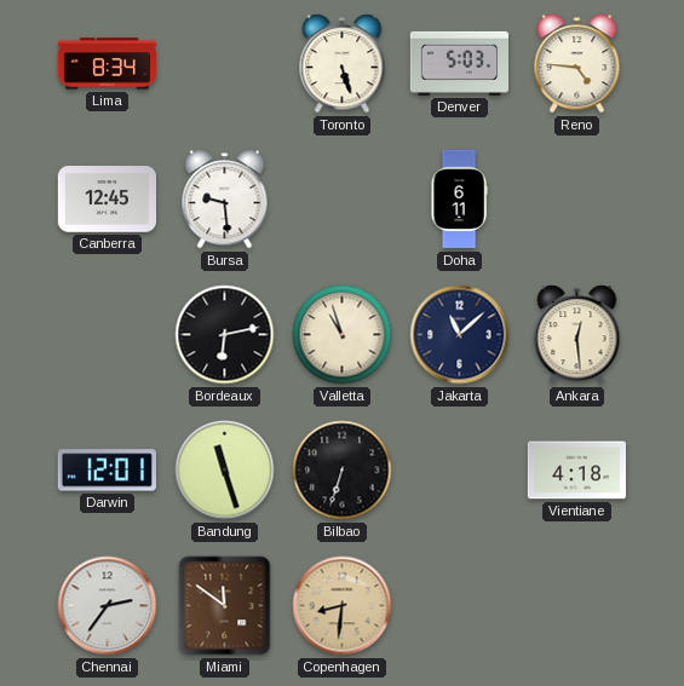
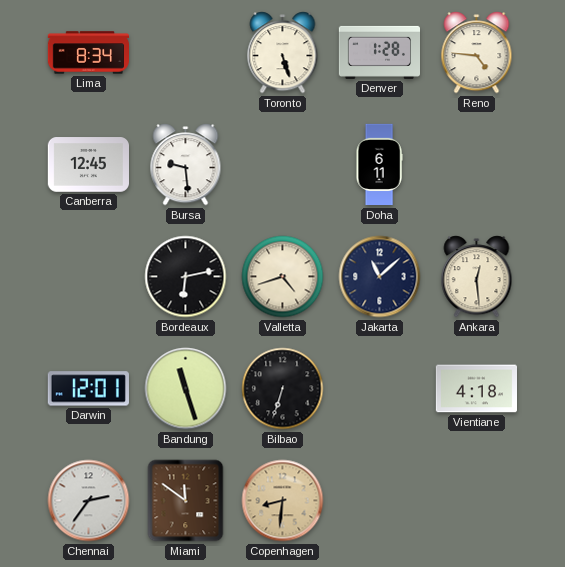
Denver: 5:03 -> 1:28
Valletta: 10:57 -> 4:42
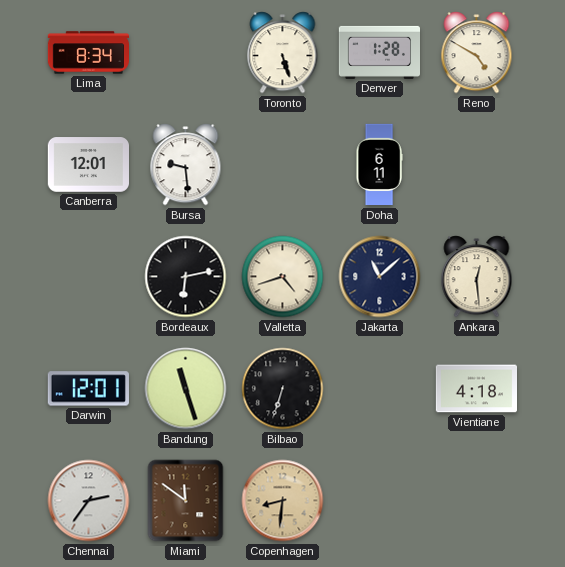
Reno: 4:46 -> 4:50
Canberra: 12:45 -> 12:01
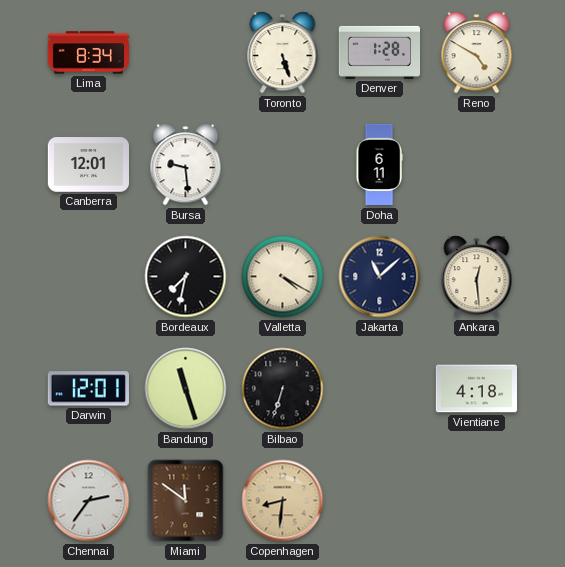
Bordeaux: 6:13 -> 7:32
Valletta: 4:42 -> 4:20
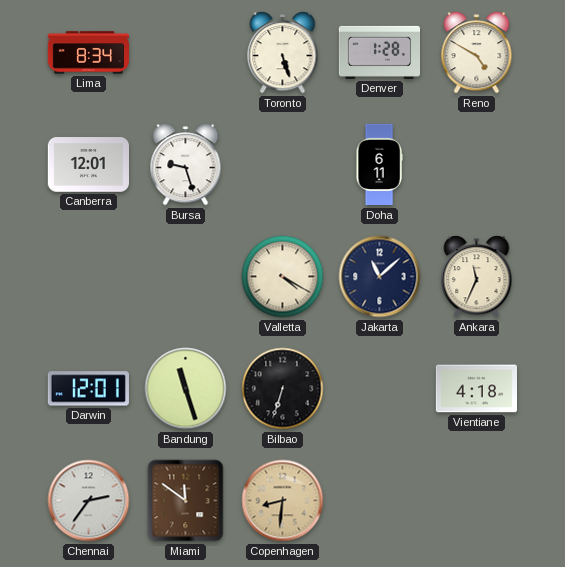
Bursa: 9:29 -> 9:27
Bordeaux: 7:32 -> none
Ankara: 12:29 -> 11:34
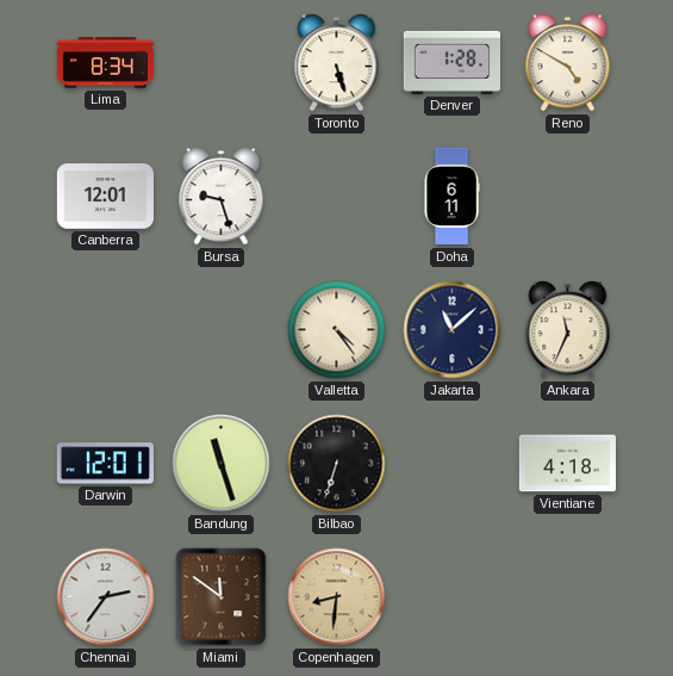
Valletta: 4:20 -> 4:24
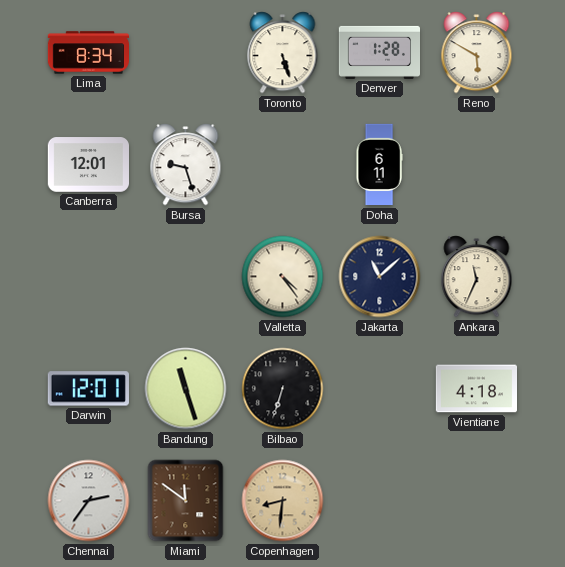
Reno: 4:50 -> 5:50
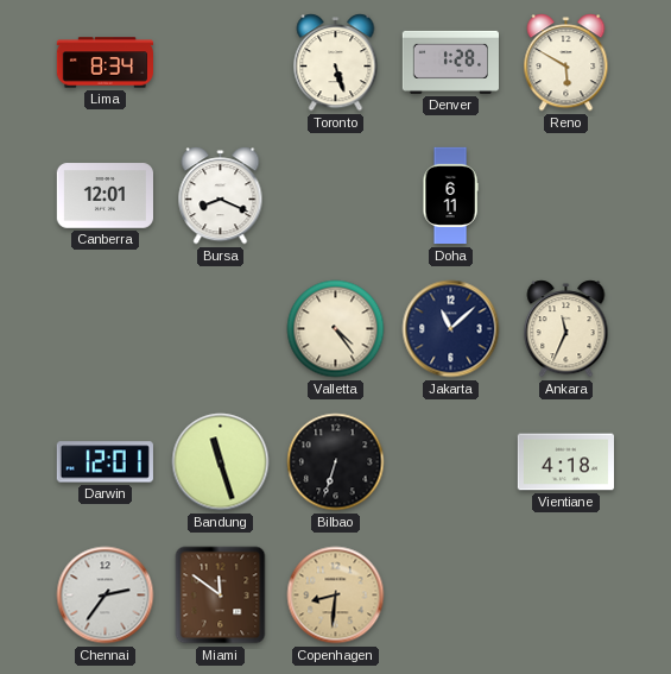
Bursa: 9:27 -> 8:19
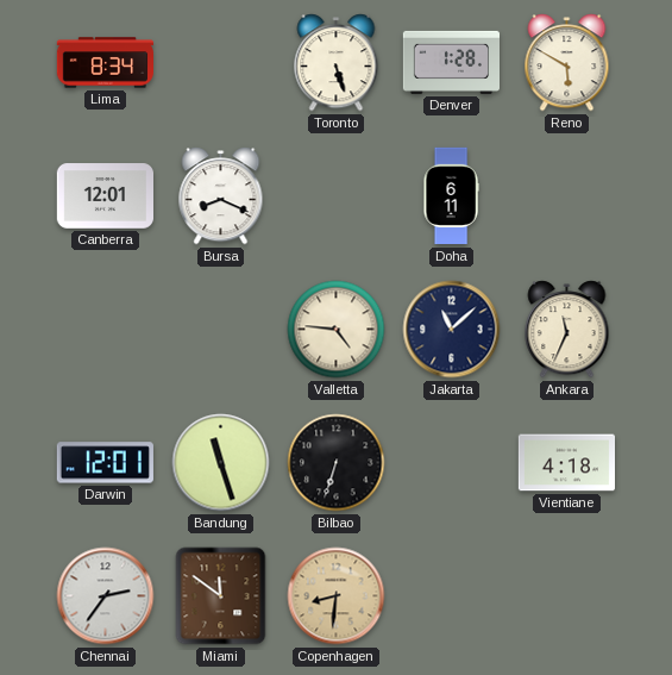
Valletta: 4:24 -> 4:46
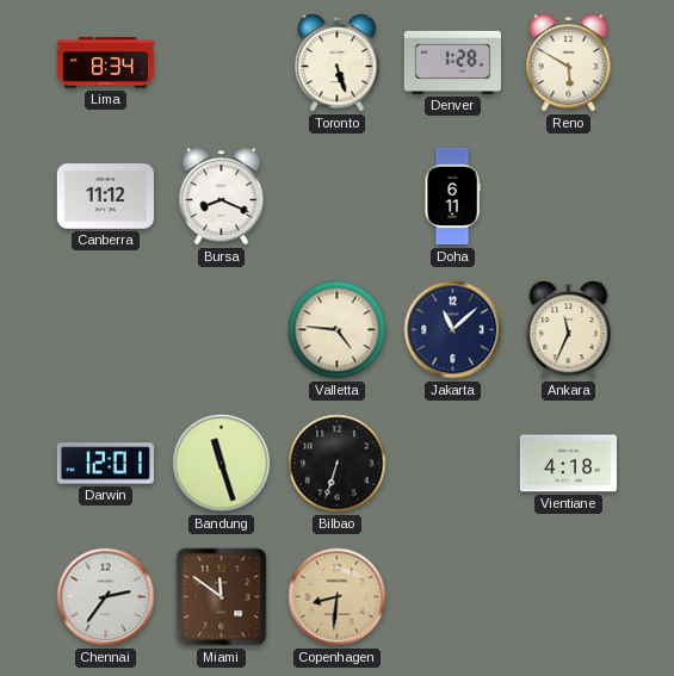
Canberra: 12:01 -> 11:12
